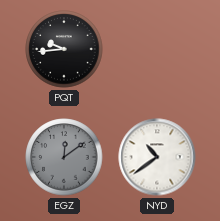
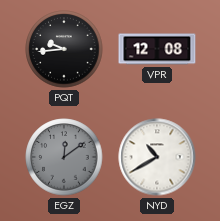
VPR: none -> 12:08
NYD: 10:39 -> 10:40
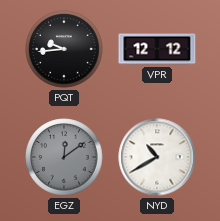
VPR: 12:08 -> 12:12
